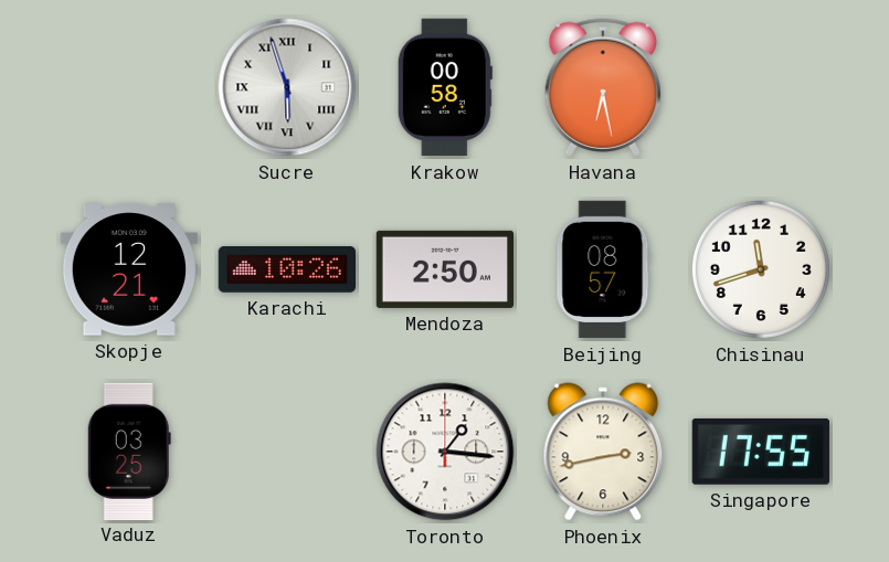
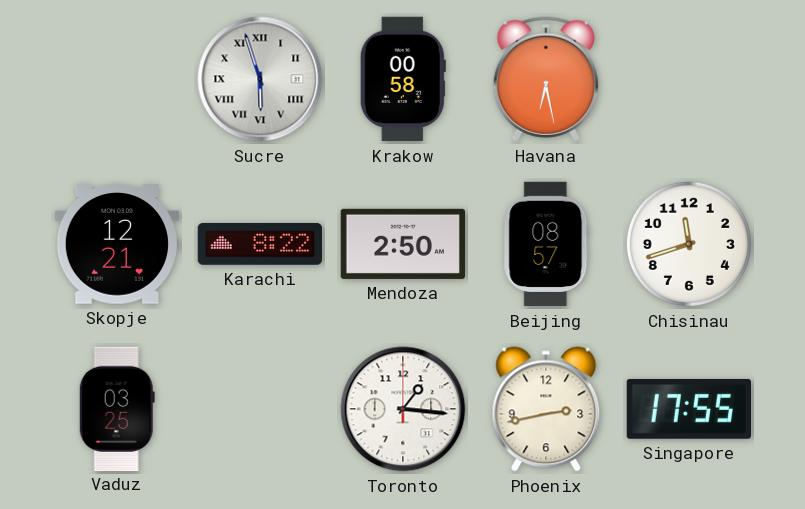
Karachi: 10:26 -> 8:22
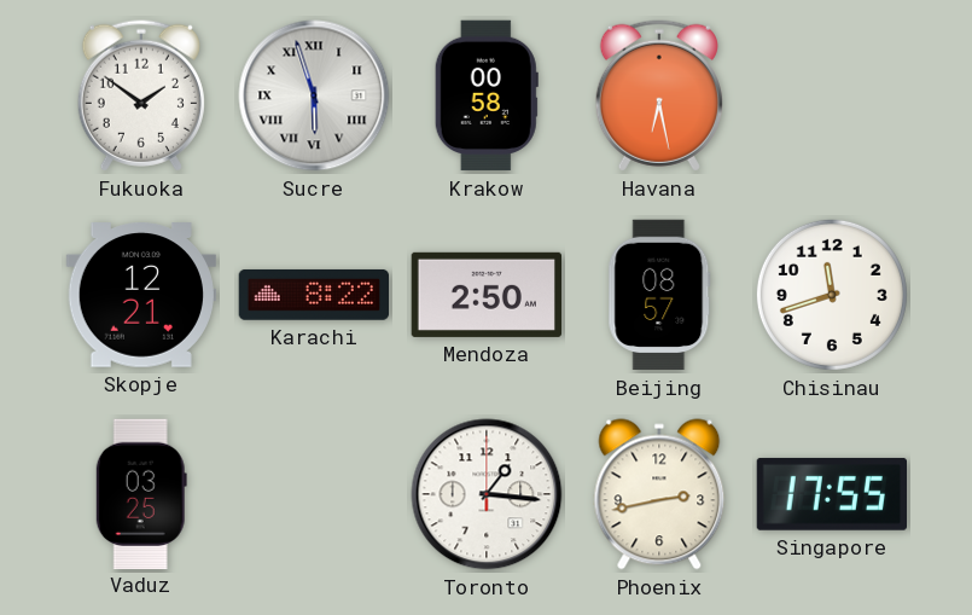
Fukuoka: none -> 1:51
